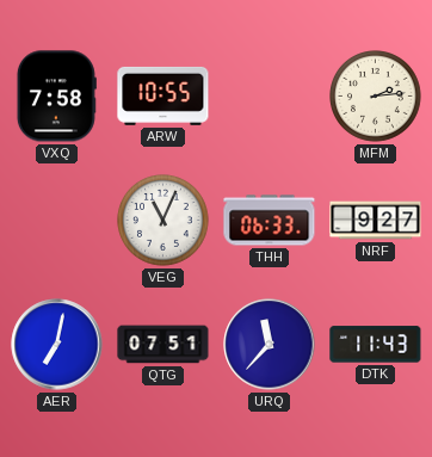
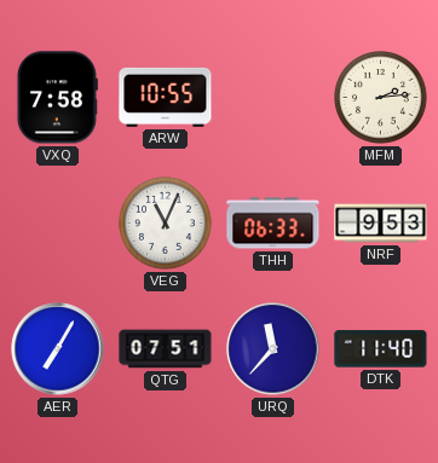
NRF: 9:27 -> 9:53
AER: 7:02 -> 7:05
DTK: 11:43 -> 11:40
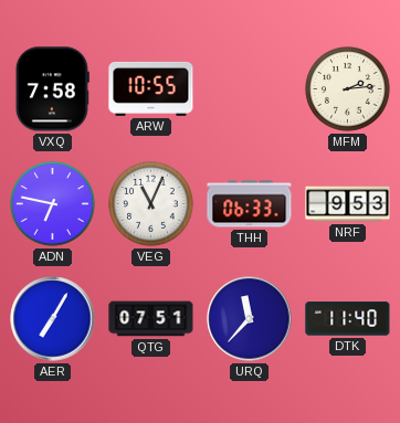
ADN: none -> 6:47
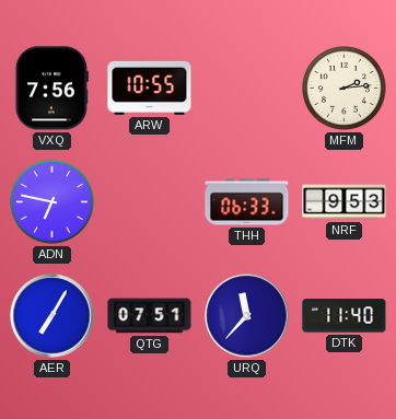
VXQ: 7:58 -> 7:56
VEG: 11:04 -> none
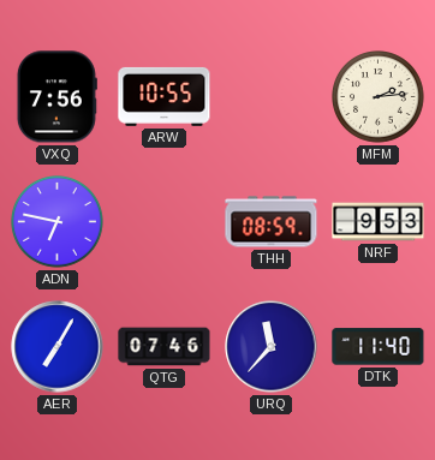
THH: 06:33 -> 08:59
QTG: 07:51 -> 07:46
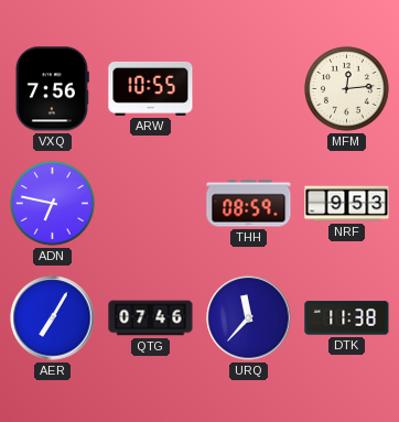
MFM: 2:14 -> 12:14
DTK: 11:40 -> 11:38
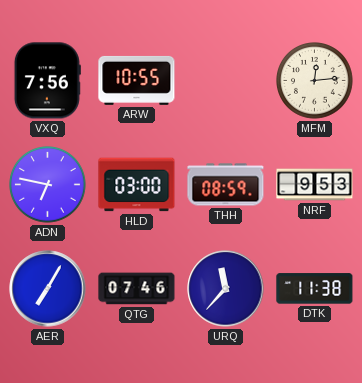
HLD: none -> 03:00
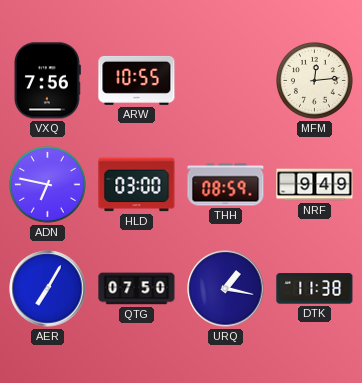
NRF: 9:53 -> 9:49
QTG: 07:46 -> 07:50
URQ: 11:37 -> 1:17
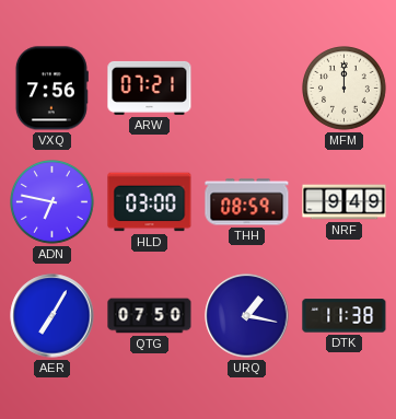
ARW: 10:55 -> 07:21
MFM: 12:14 -> 12:00
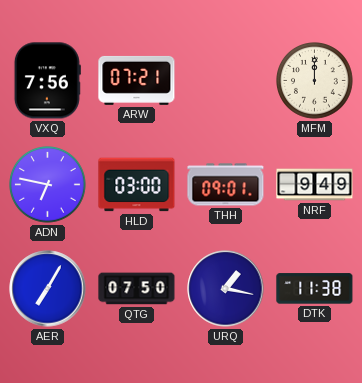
THH: 08:59 -> 09:01
